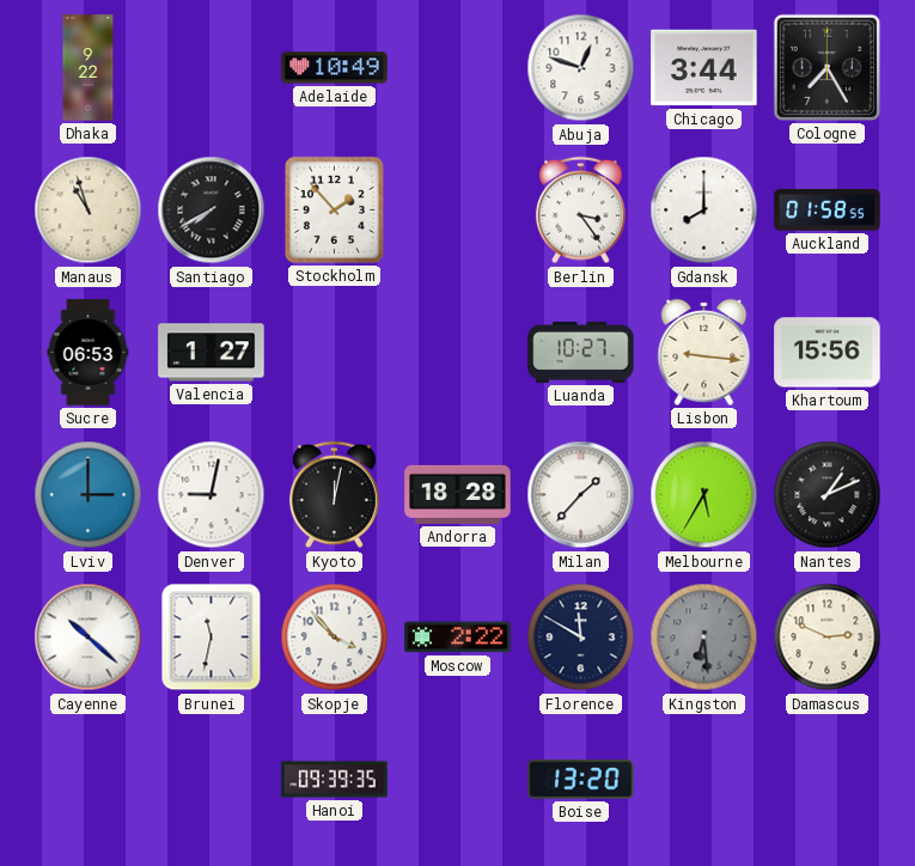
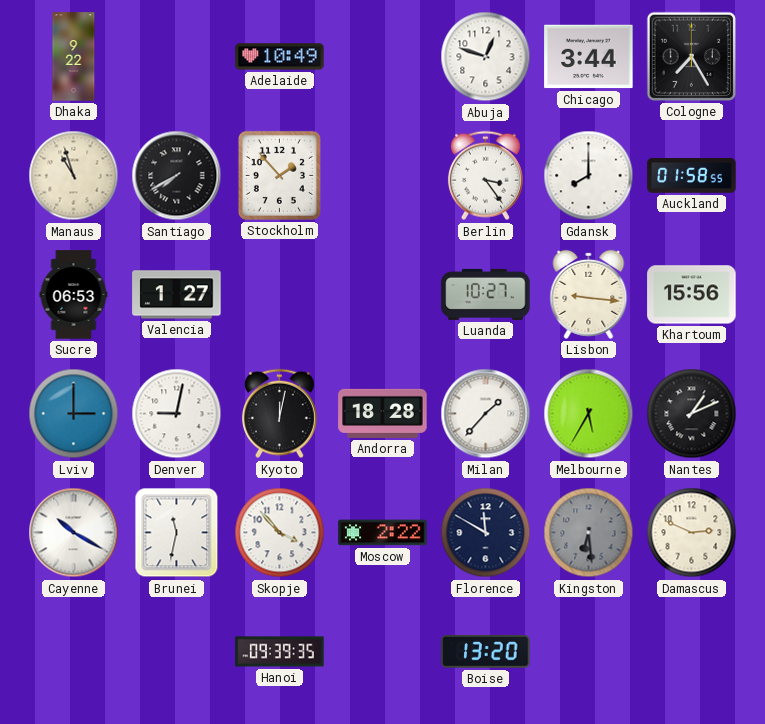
Cayenne: 10:22 -> 10:20
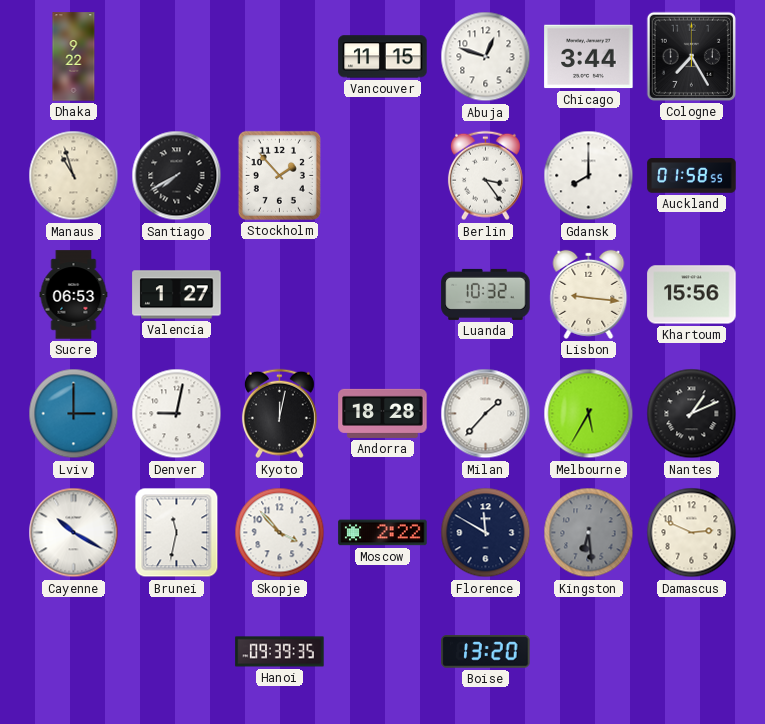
Adelaide: 10:49 -> none
Vancouver: none -> 11:15
Luanda: 10:27 -> 10:32
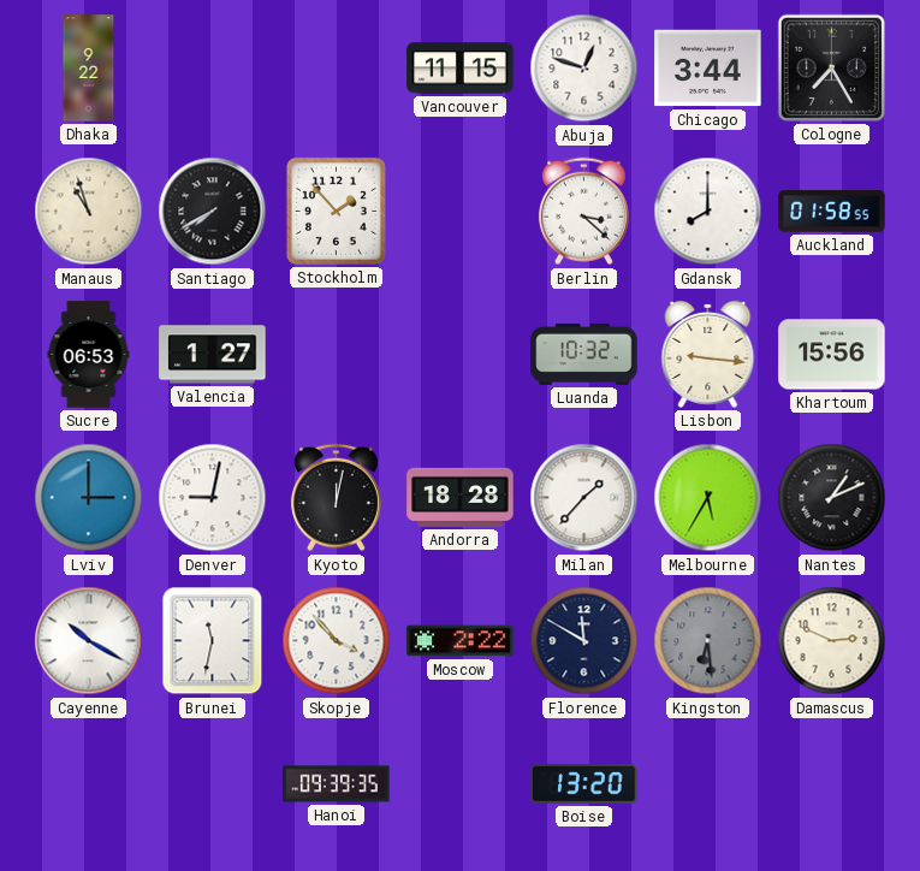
Berlin: 3:24 -> 3:22
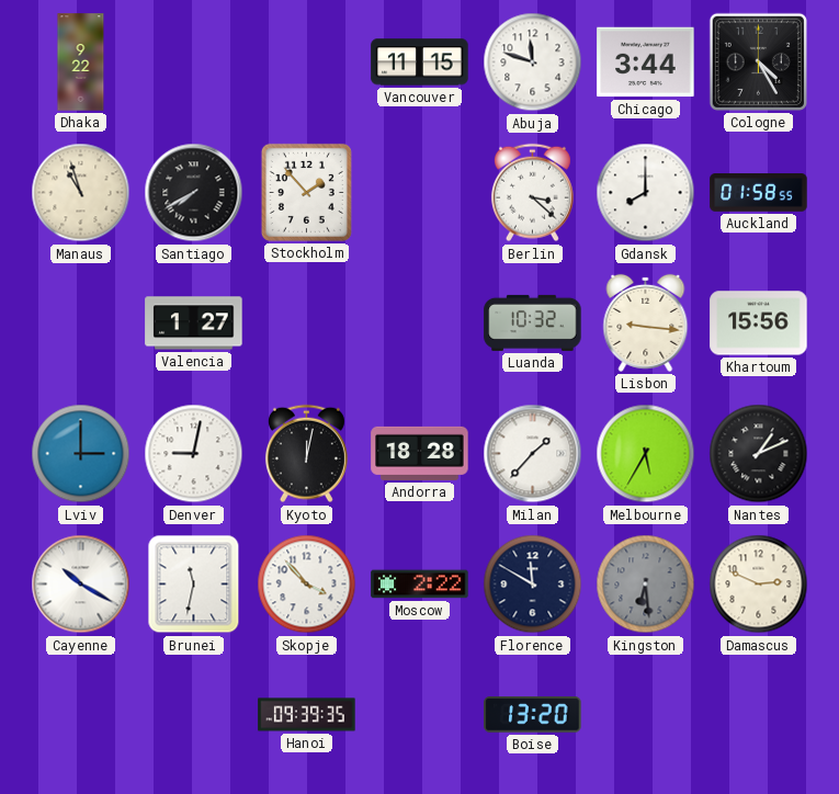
Abuja: 12:48 -> 11:48
Cologne: 7:25 -> 4:25
Sucre: 06:53 -> none
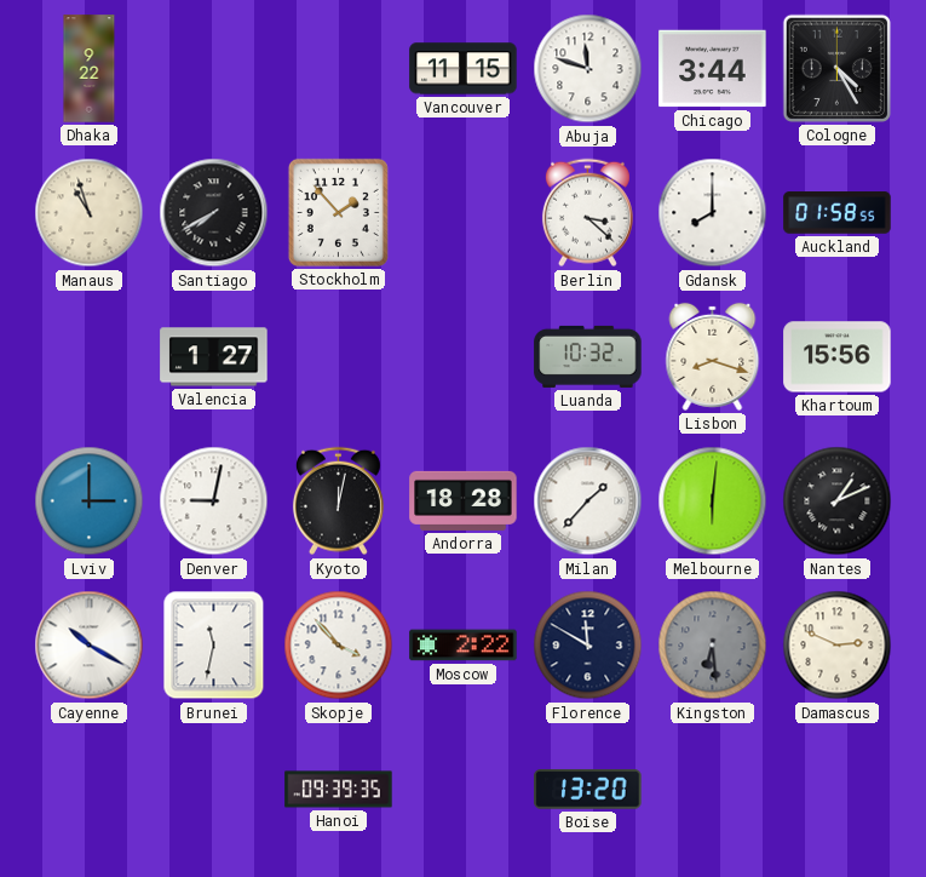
Lisbon: 9:16 -> 8:18
Melbourne: 5:35 -> 6:01
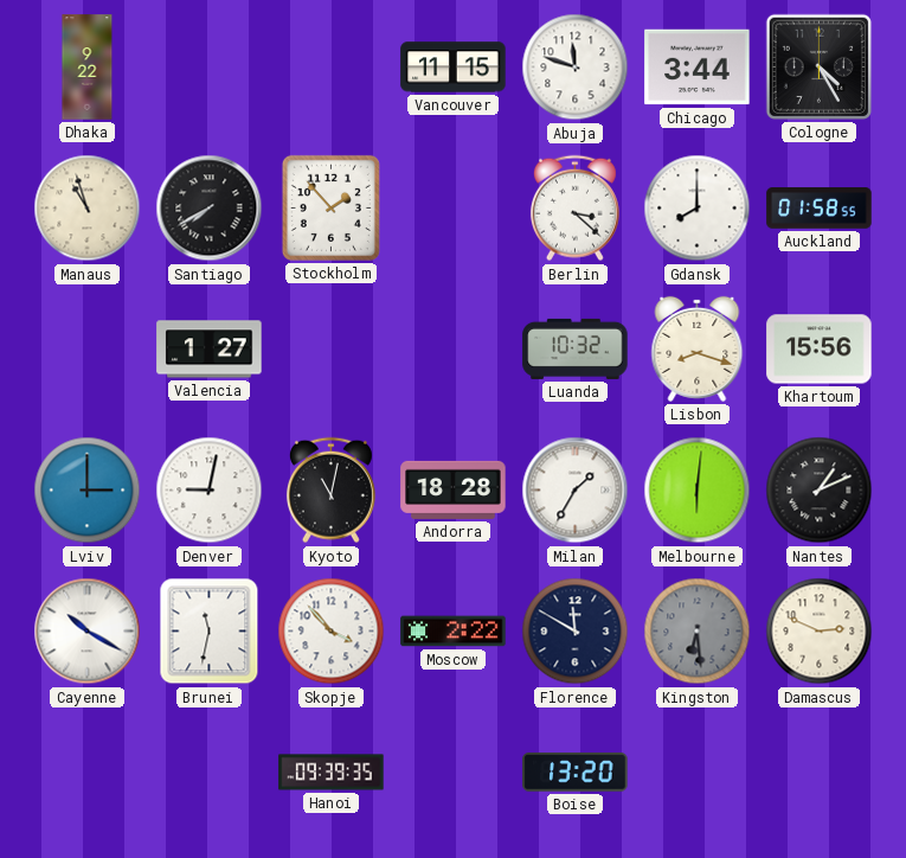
Kyoto: 12:02 -> 11:02
Milan: 1:37 -> 1:35
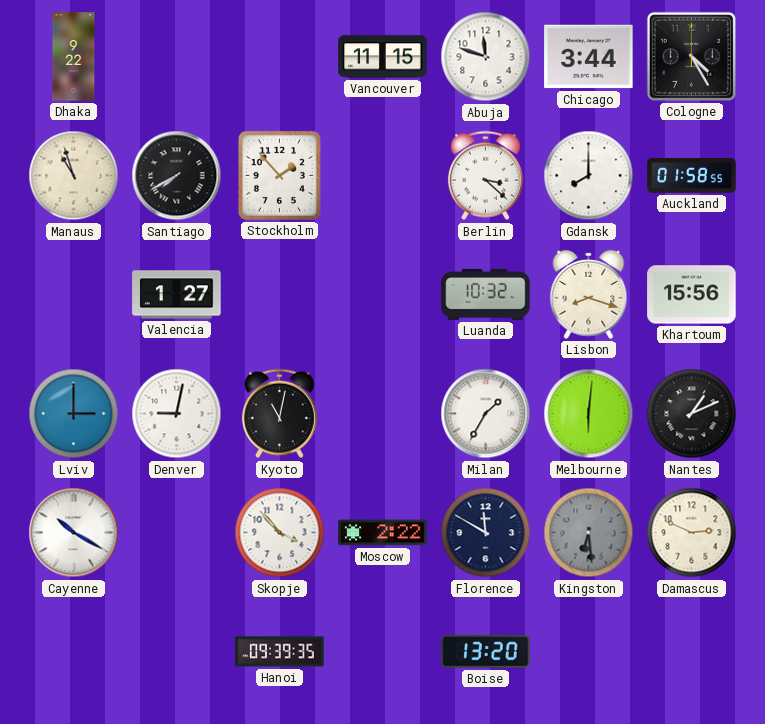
Andorra: 18:28 -> none
Brunei: 11:32 -> none
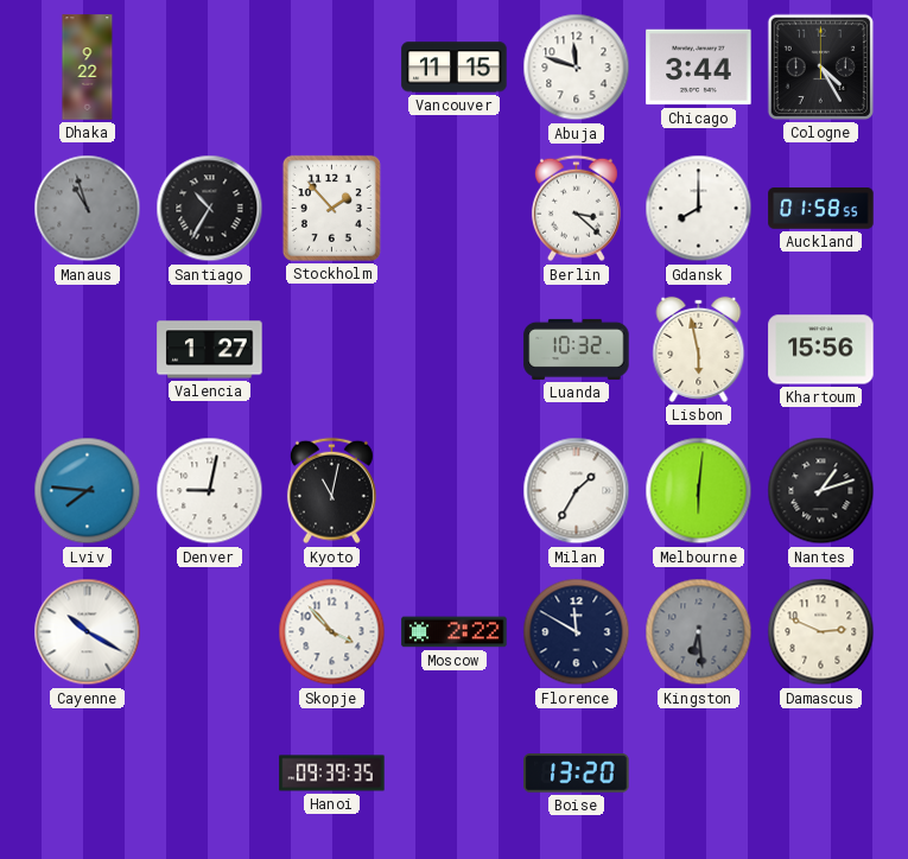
Manaus dial: cream -> grey
Santiago: 7:40 -> 10:35
Lisbon: 8:18 -> 5:58
Lviv: 3:00 -> 7:46
Nantes: 1:11 -> 1:12
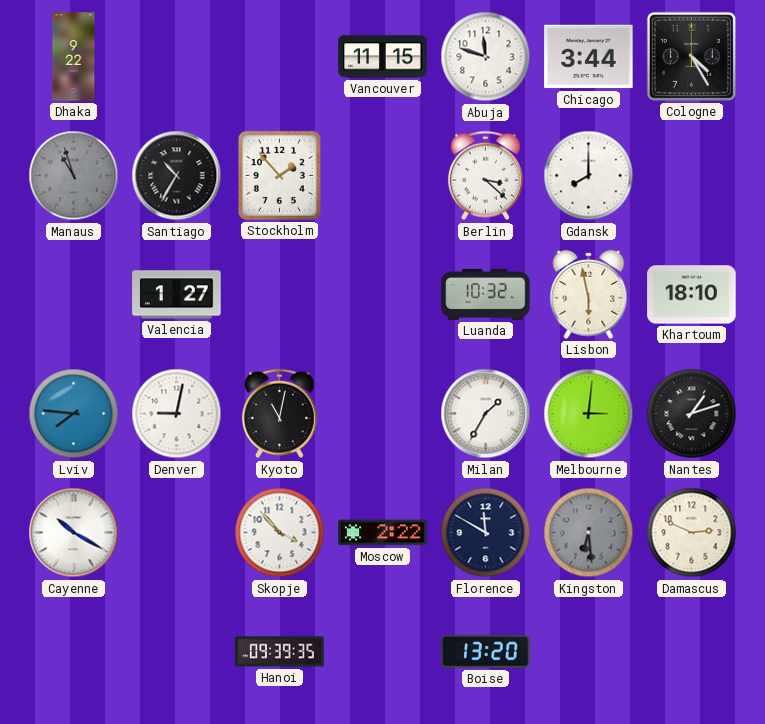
Auckland: 01:58 -> none
Khartoum: 15:56 -> 18:10
Melbourne: 6:01 -> 3:01
